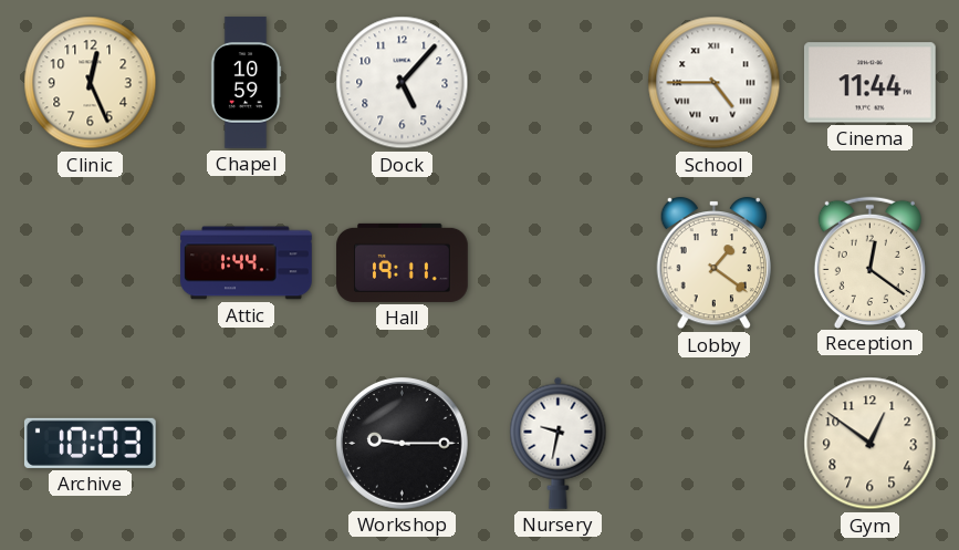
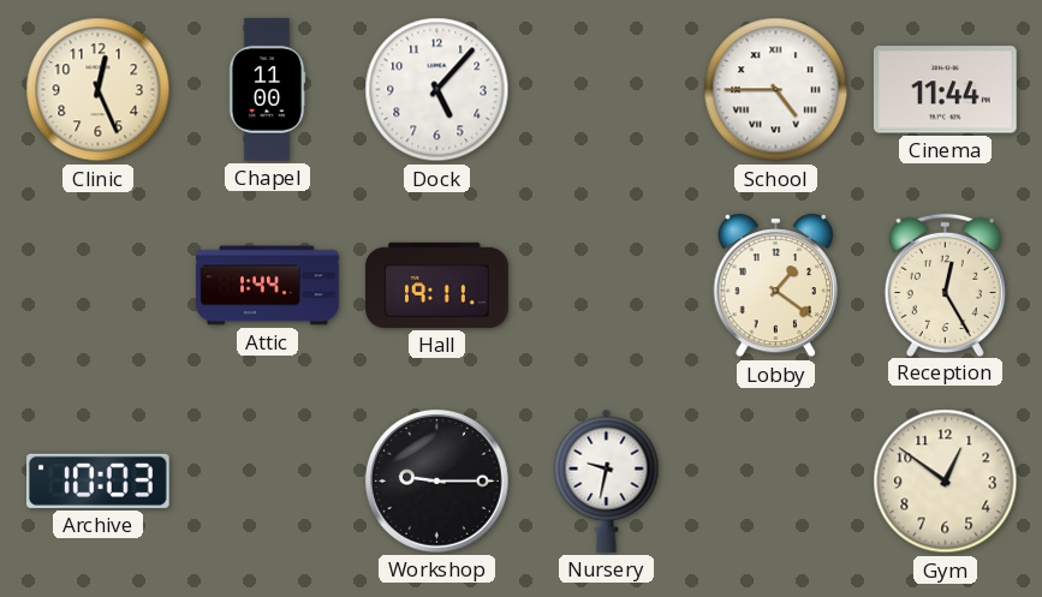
Chapel: 10:59 -> 11:00
Reception: 12:21 -> 12:25
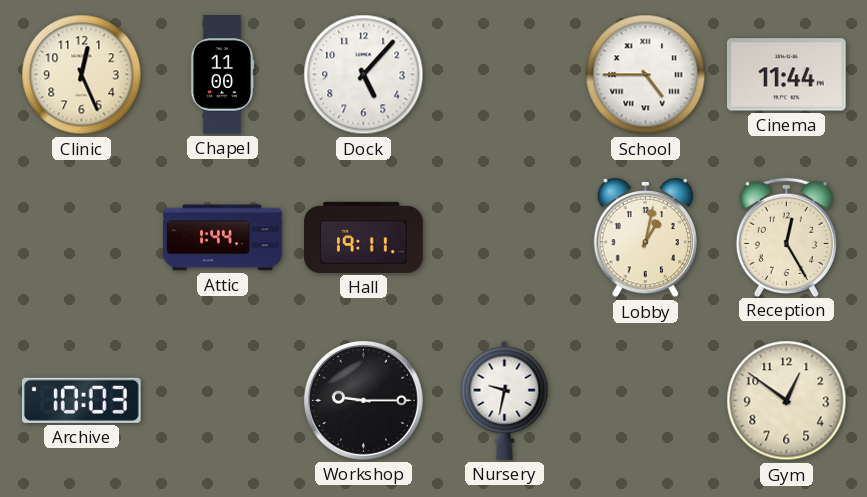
Lobby: 1:21 -> 1:02
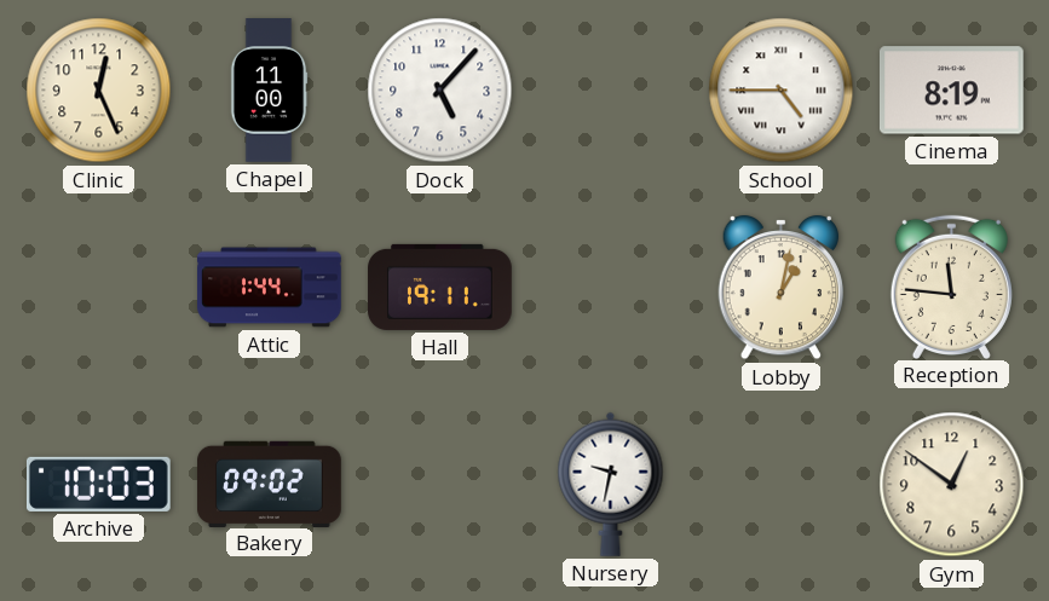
Cinema: 11:44 -> 8:19
Reception: 12:25 -> 11:46
Bakery: none -> 09:02
Workshop: 9:15 -> none
